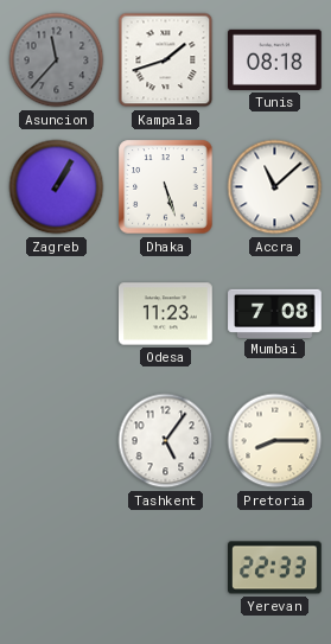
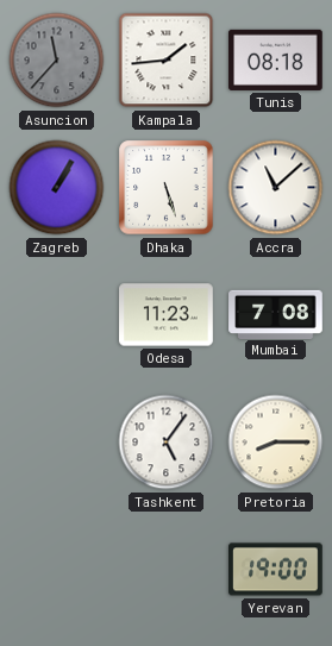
Kampala: 1:42 -> 1:44
Yerevan: 22:33 -> 19:00
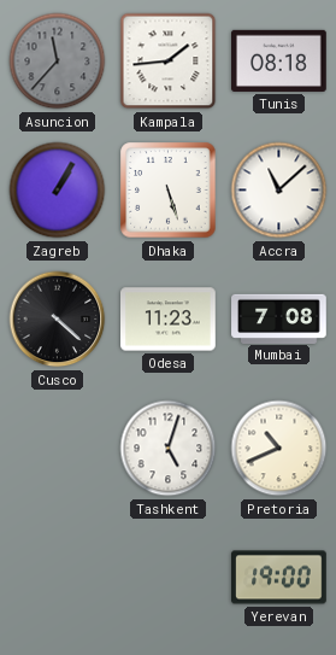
Cusco: none -> 4:22
Tashkent: 5:06 -> 5:03
Pretoria: 8:15 -> 10:41
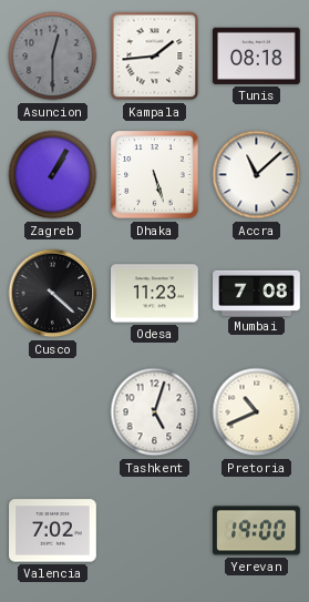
Asuncion: 11:37 -> 12:30
Valencia: none -> 7:02
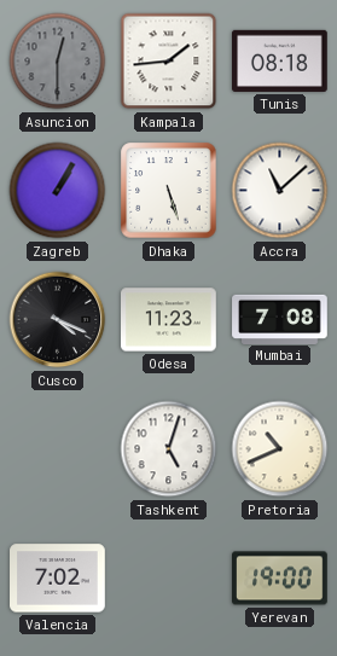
Cusco: 4:22 -> 4:19
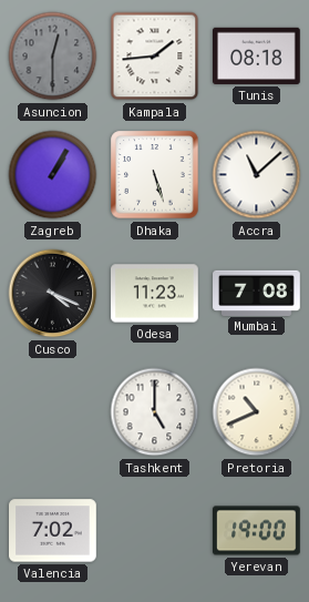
Tashkent: 5:03 -> 5:00
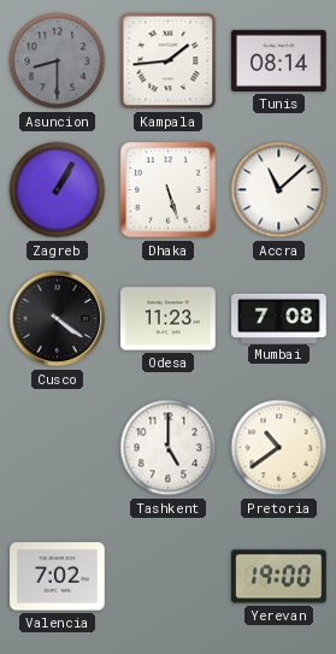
Asuncion: 12:30 -> 8:30
Tunis: 08:18 -> 08:14
Cusco: 4:19 -> 4:21
Pretoria: 10:41 -> 10:39
